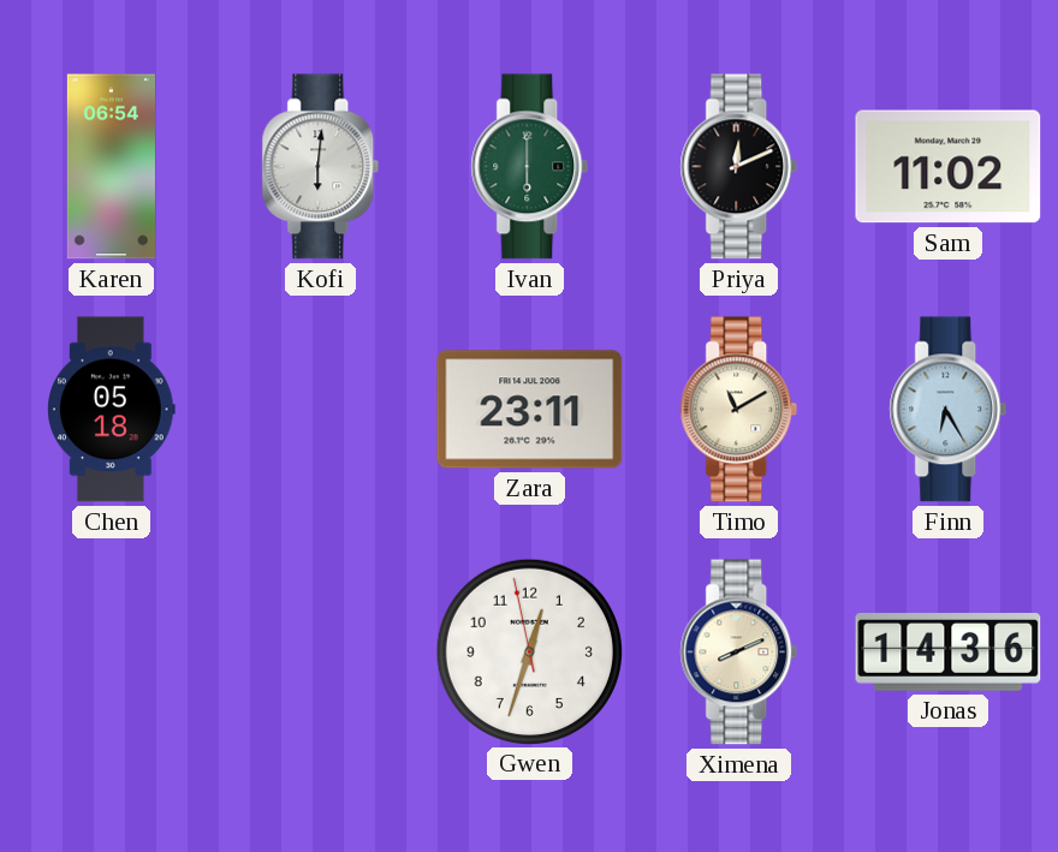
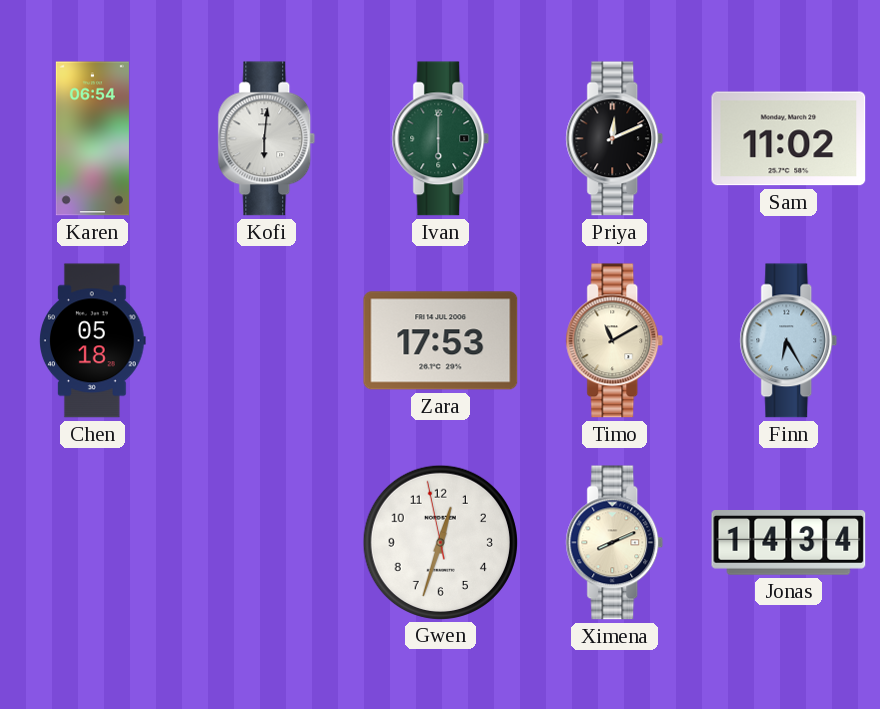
Zara: 23:11 -> 17:53
Jonas: 14:36 -> 14:34
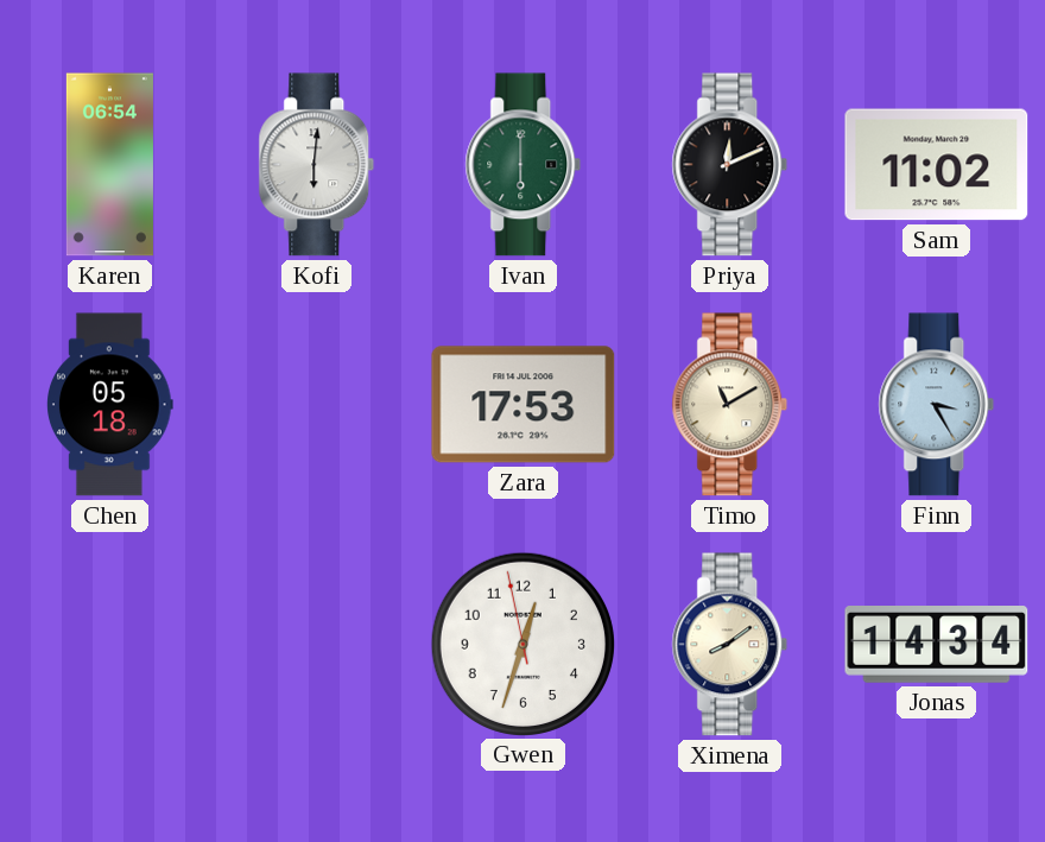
Finn: 6:25 -> 3:25
Ximena: 8:11 -> 8:09
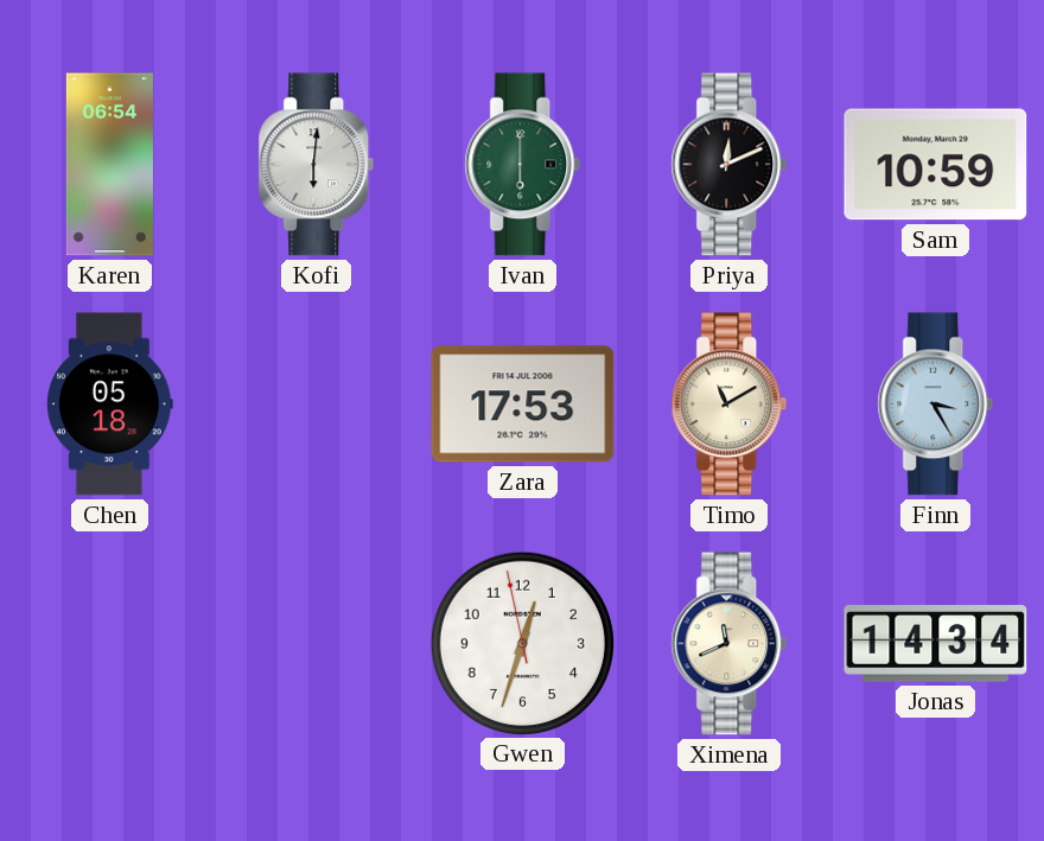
Sam: 11:02 -> 10:59
Ximena: 8:09 -> 11:41
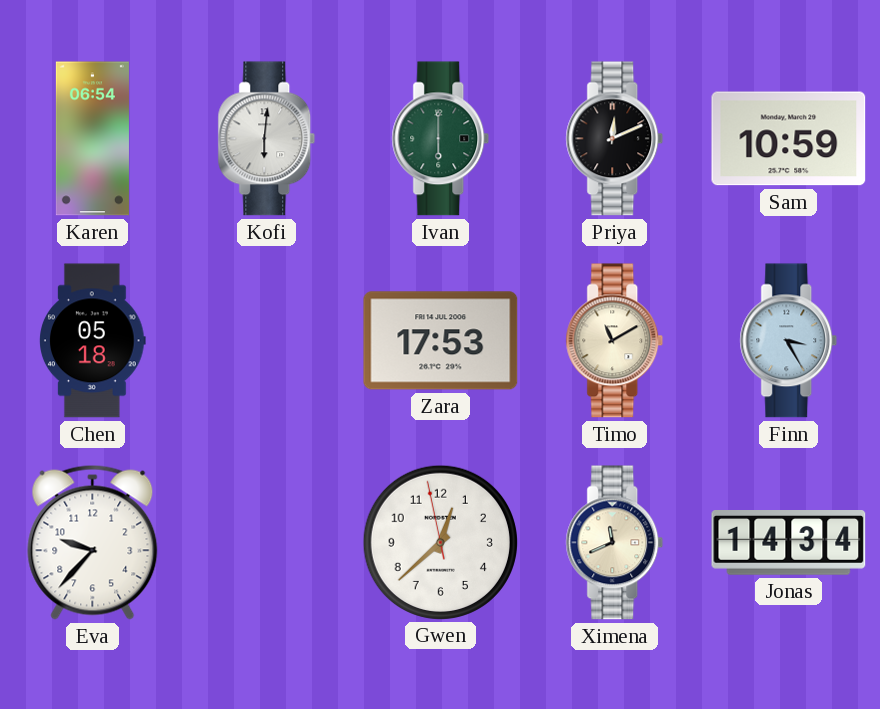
Eva: none -> 9:37
Gwen: 12:32 -> 12:37
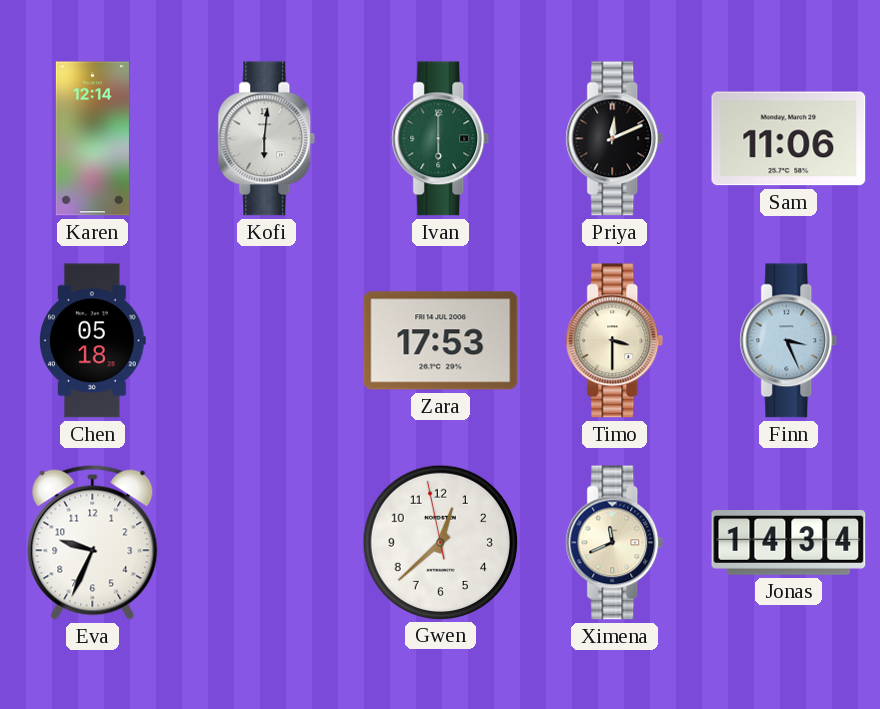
Karen: 06:54 -> 12:14
Sam: 10:59 -> 11:06
Timo: 11:10 -> 3:30
Finn: 3:25 -> 3:26
Eva: 9:37 -> 9:34
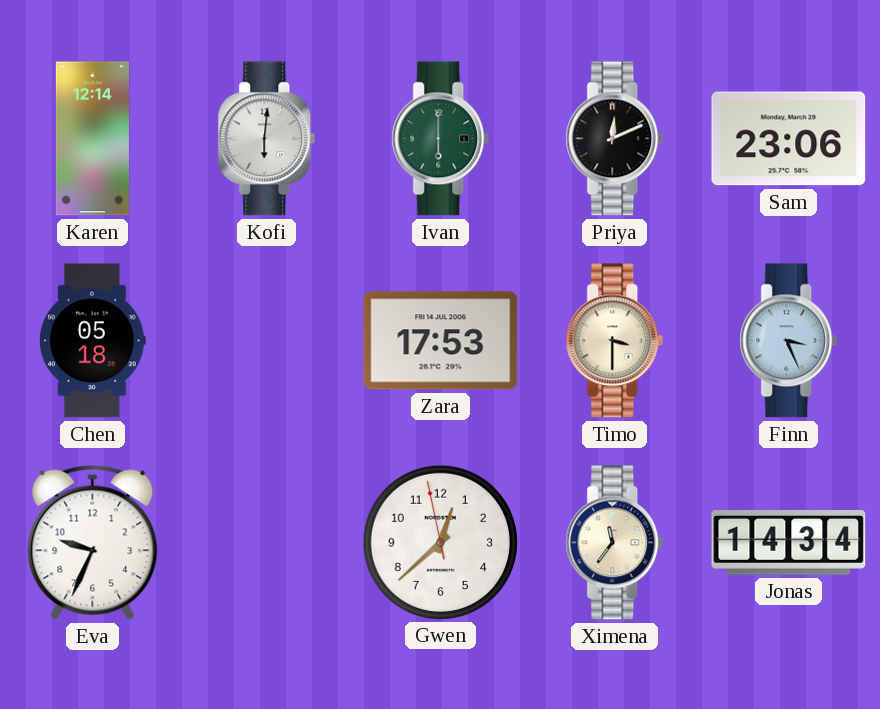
Sam: 11:06 -> 23:06
Ximena: 11:41 -> 11:36
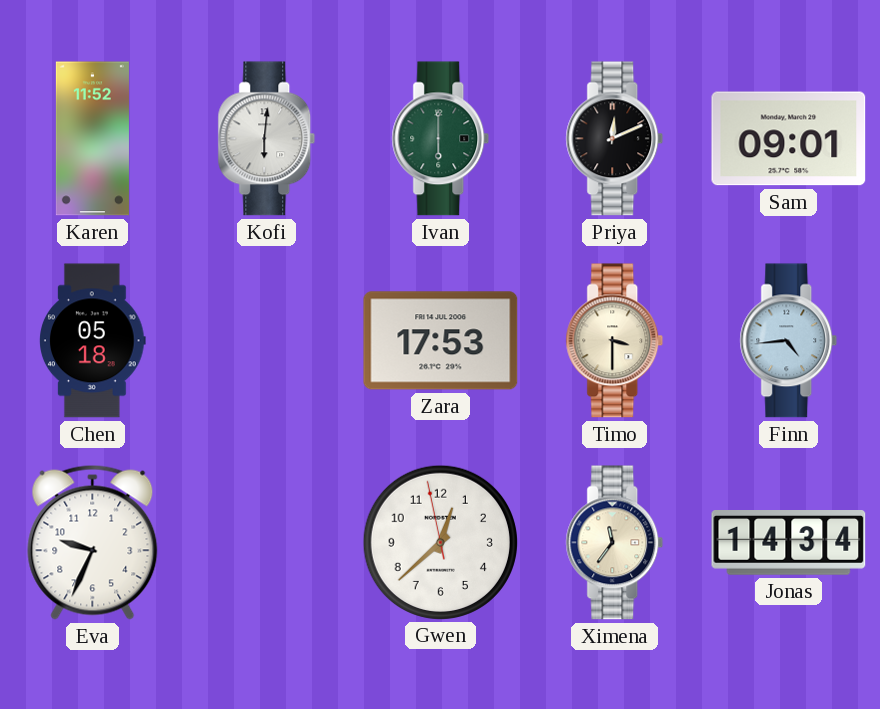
Karen: 12:14 -> 11:52
Sam: 23:06 -> 09:01
Finn: 3:26 -> 4:44
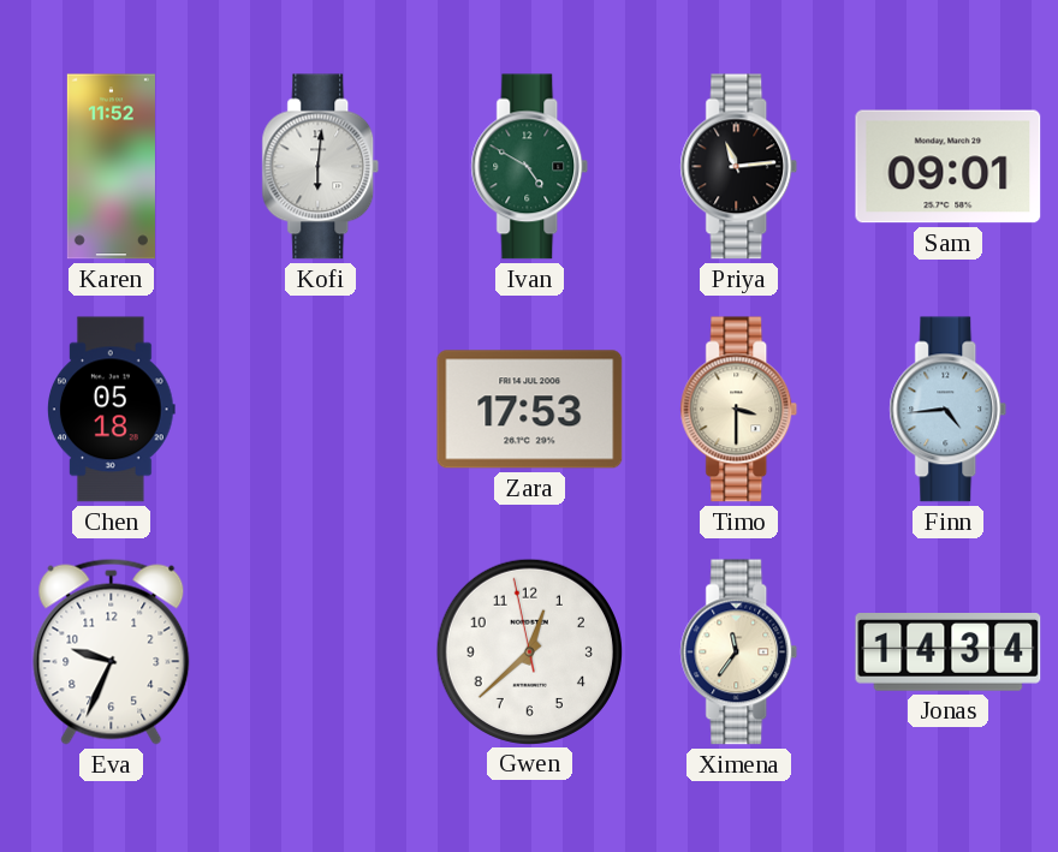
Ivan: 6:00 -> 4:50
Priya: 12:11 -> 11:14
